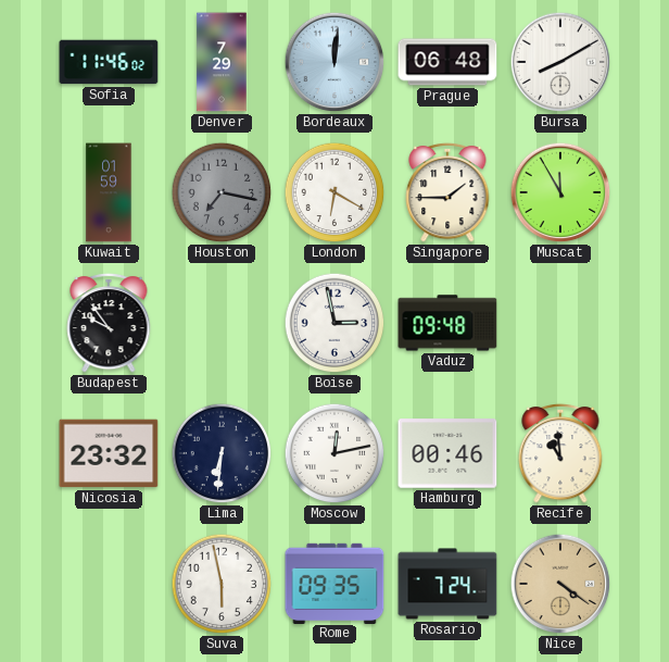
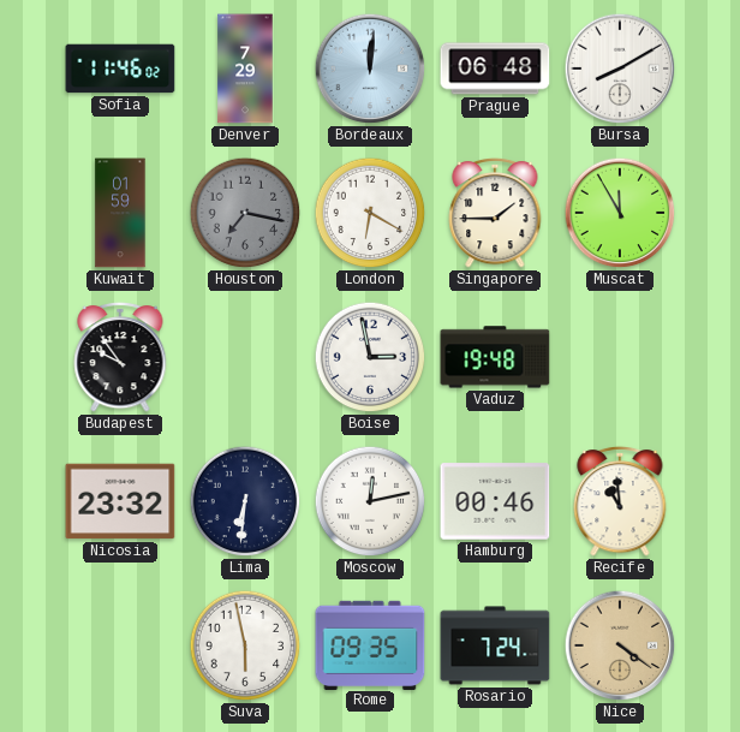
Vaduz: 09:48 -> 19:48
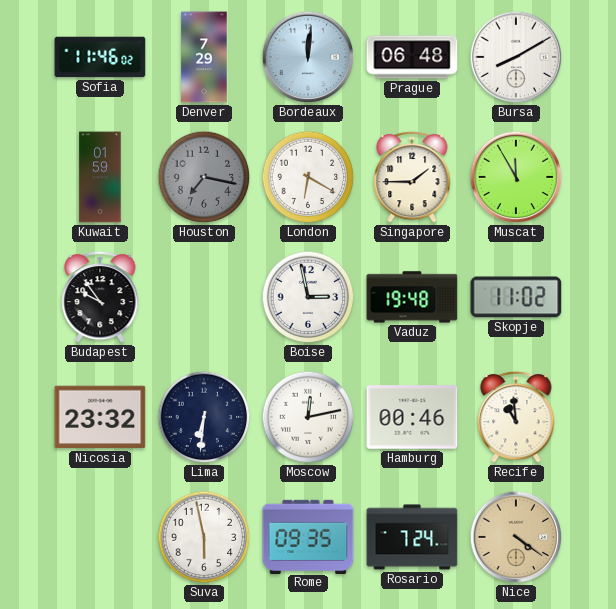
Skopje: none -> 11:02
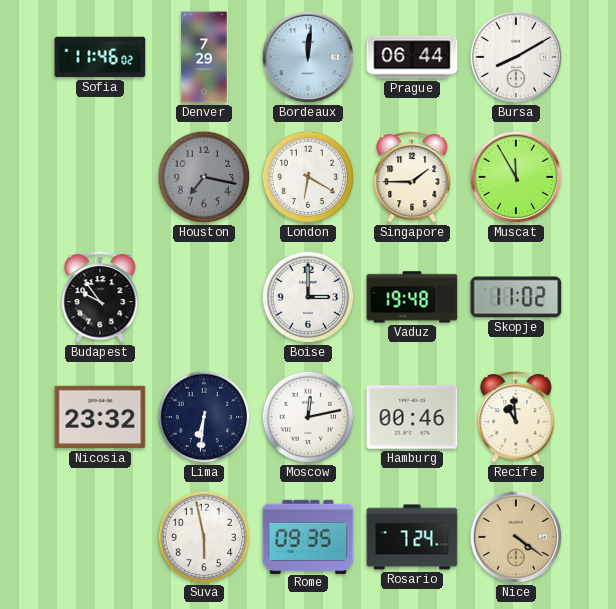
Prague: 06:48 -> 06:44
Kuwait: 01:59 -> none
Boise: 2:58 -> 3:00
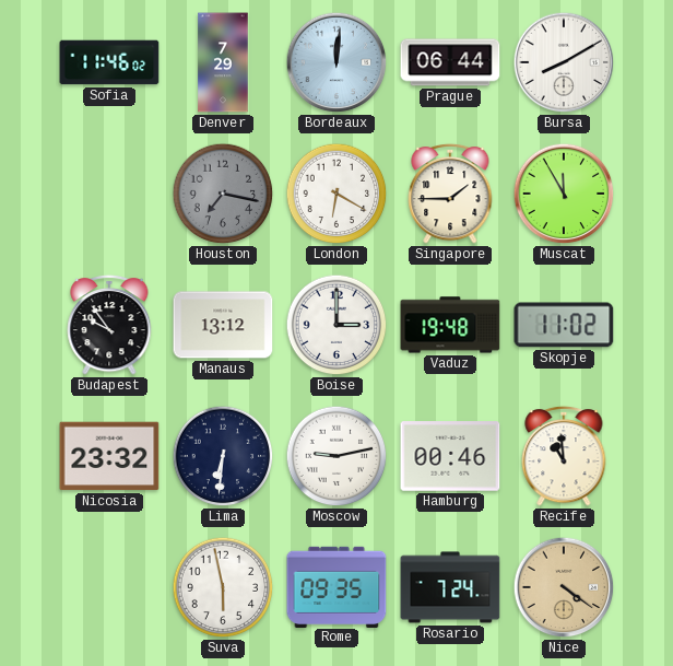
Manaus: none -> 13:12
Moscow: 12:13 -> 9:13
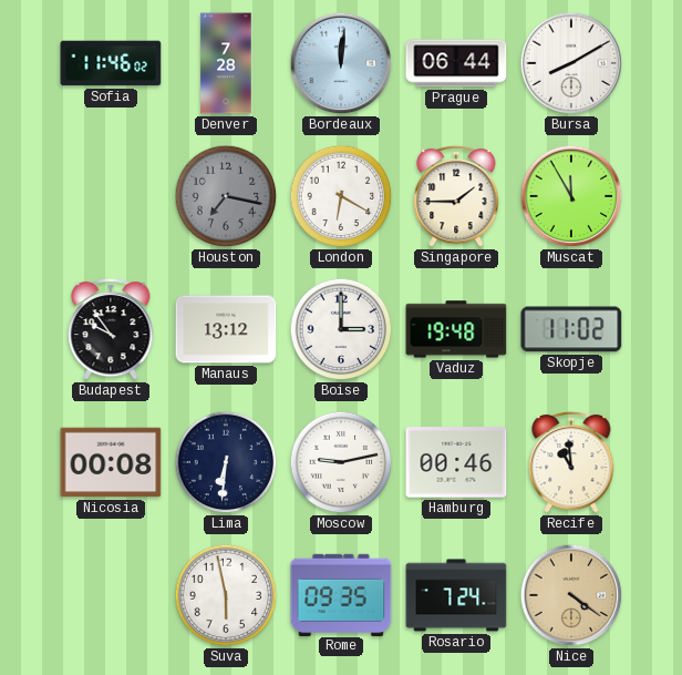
Denver: 7:29 -> 7:28
Nicosia: 23:32 -> 00:08
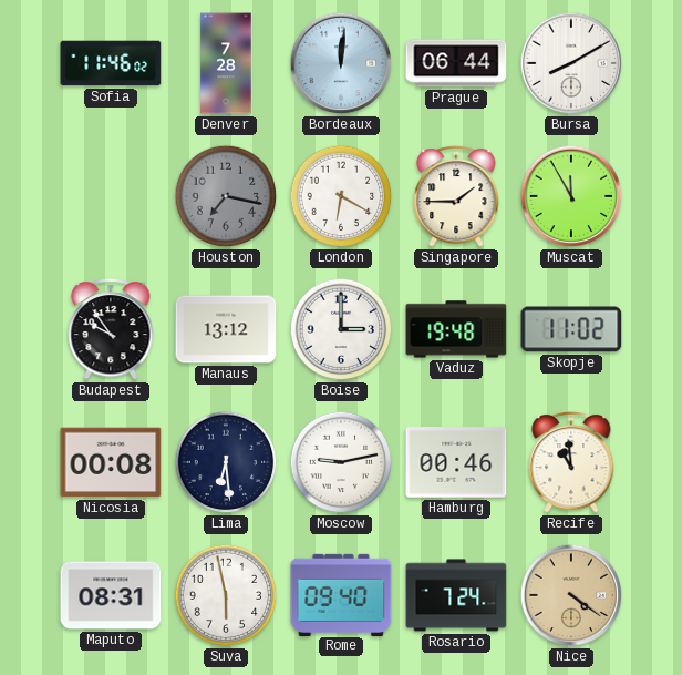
Lima: 6:31 -> 6:29
Maputo: none -> 08:31
Rome: 09:35 -> 09:40
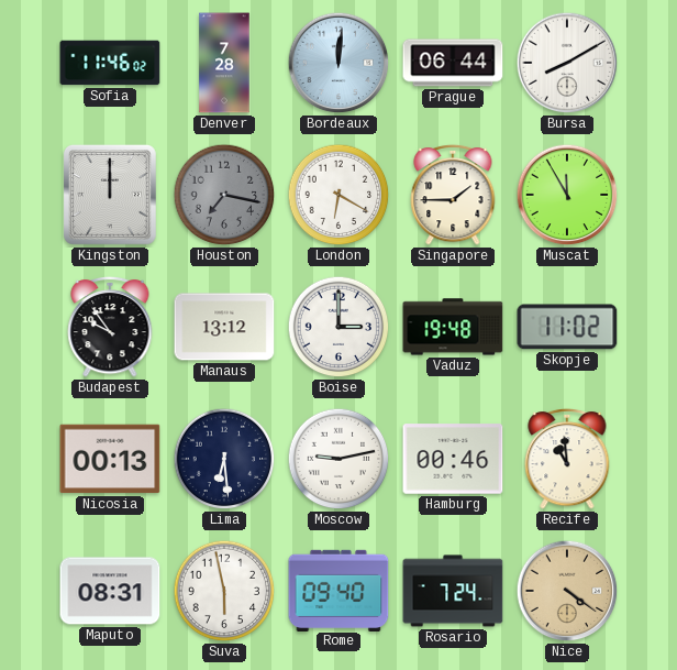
Kingston: none -> 12:00
Nicosia: 00:08 -> 00:13
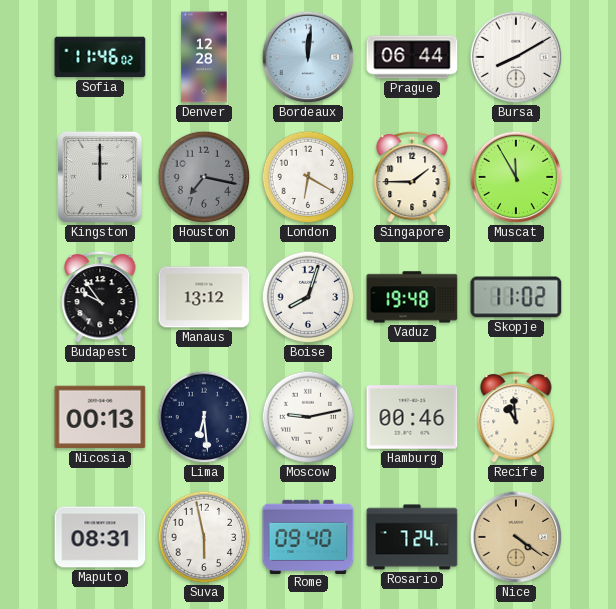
Denver: 7:28 -> 12:28
Boise: 3:00 -> 8:03
